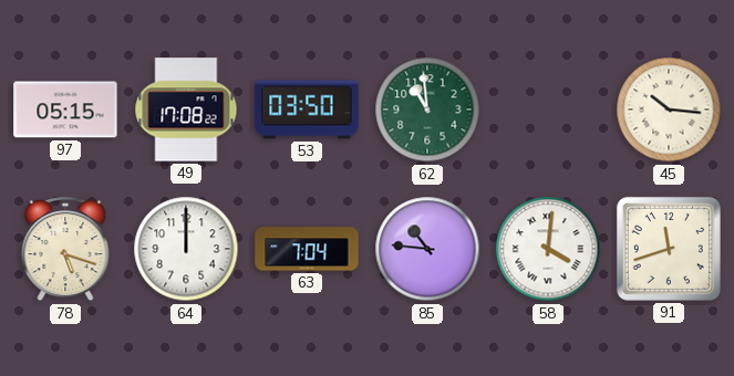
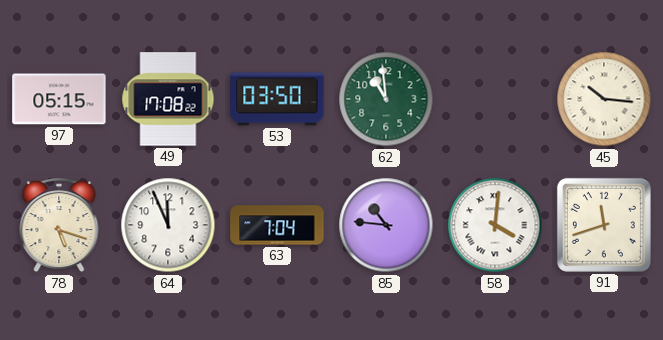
64: 12:00 -> 11:56
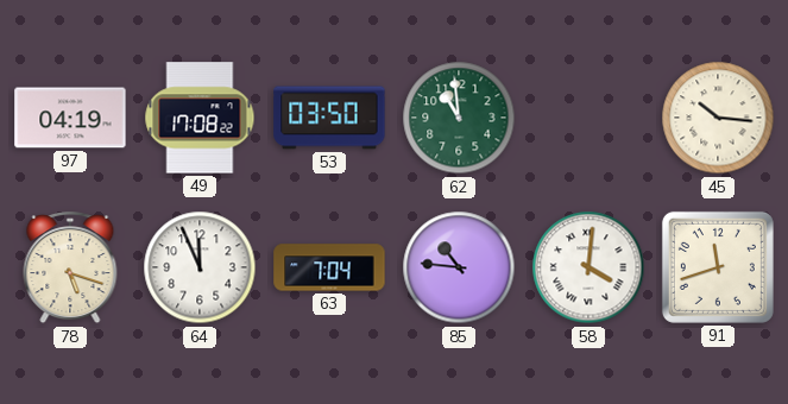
97: 05:15 -> 04:19
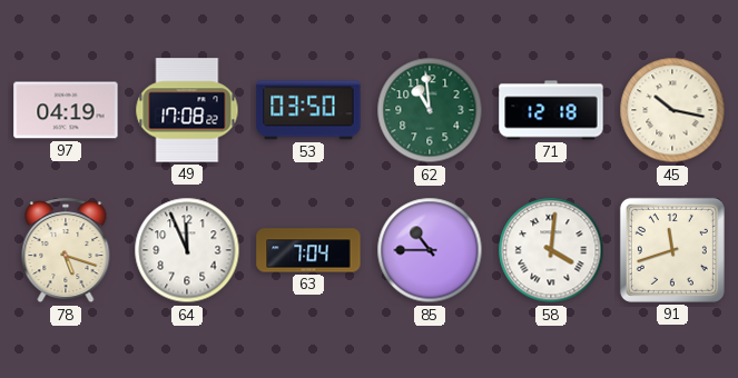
71: none -> 12:18
45: 10:16 -> 10:17
85: 10:46 -> 10:45
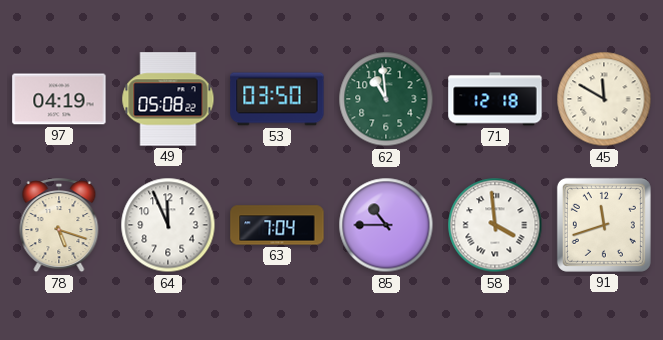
49: 17:08 -> 05:08
45: 10:17 -> 11:50
58: 4:01 -> 3:59
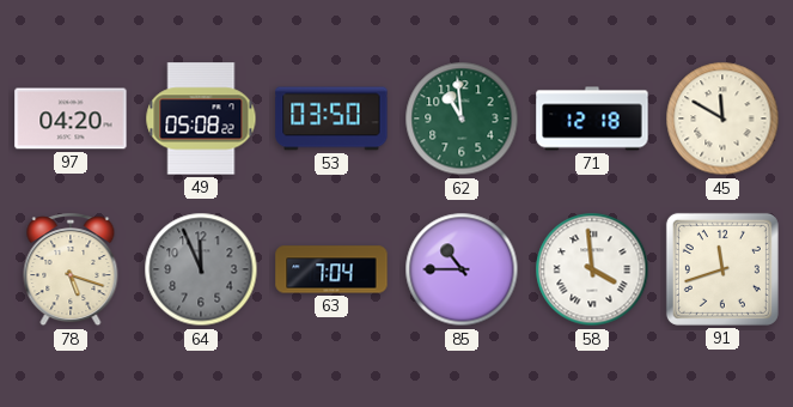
97: 04:19 -> 04:20
64 dial: white -> grey
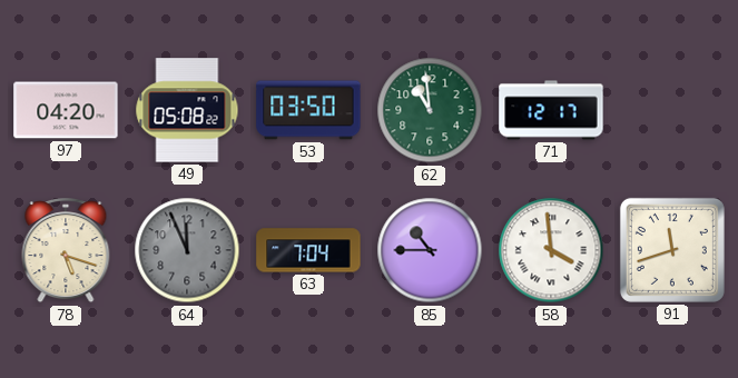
71: 12:18 -> 12:17
45: 11:50 -> none
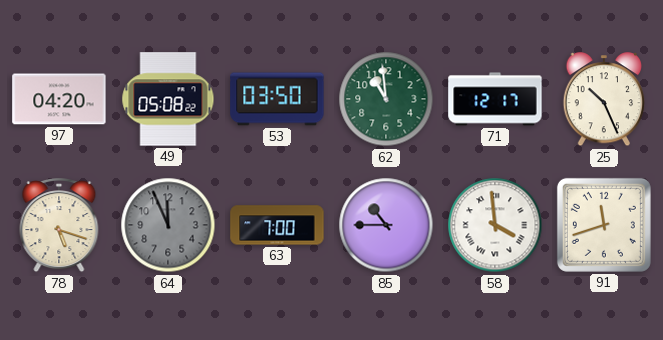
25: none -> 10:26
63: 7:04 -> 7:00
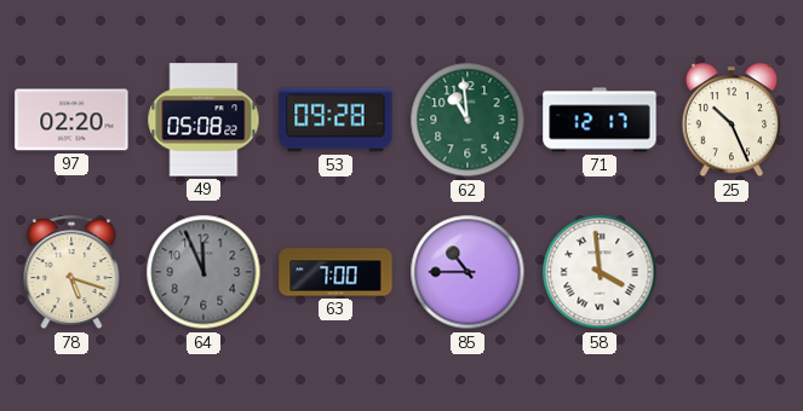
97: 04:20 -> 02:20
53: 03:50 -> 09:28
91: 11:42 -> none
